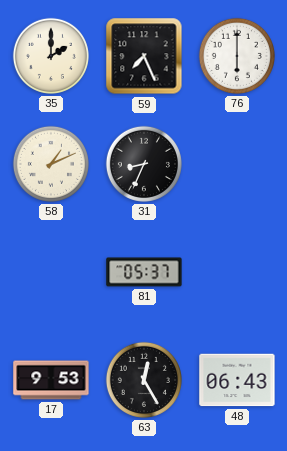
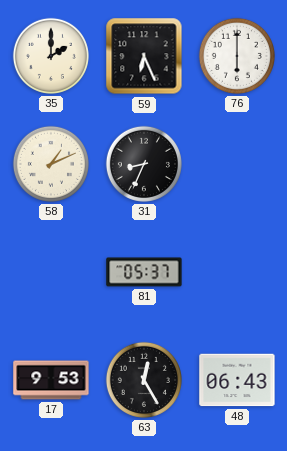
59: 7:26 -> 6:26
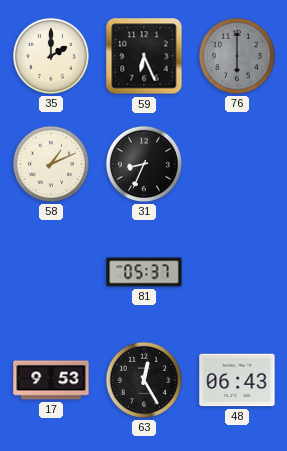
76 dial: white -> grey
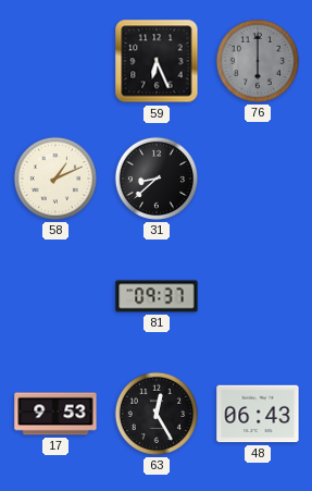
35: 2:00 -> none
31: 8:34 -> 8:38
81: 05:37 -> 09:37
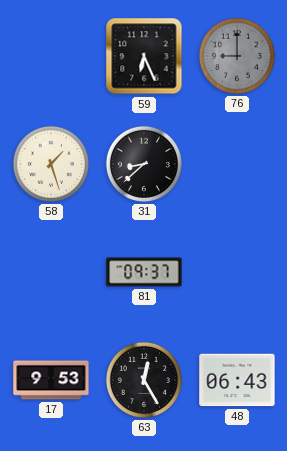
76: 6:00 -> 9:00
58: 1:11 -> 1:27
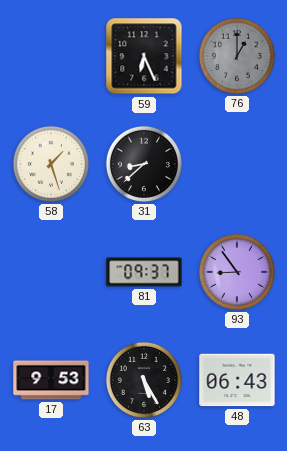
76: 9:00 -> 1:00
93: none -> 8:54
63: 12:25 -> 5:25
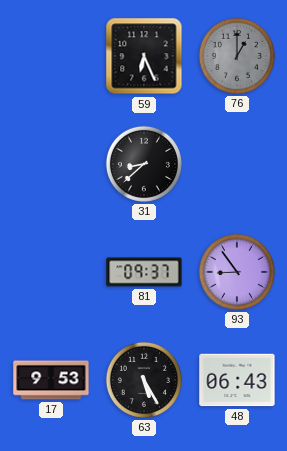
58: 1:27 -> none
